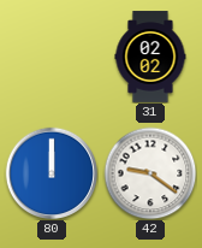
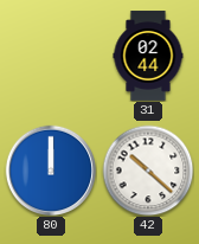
31: 02:02 -> 02:44
42: 9:21 -> 10:22
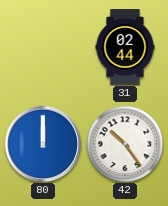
42: 10:22 -> 10:24
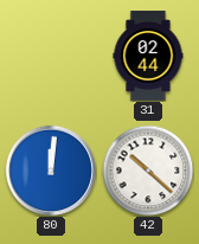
80: 12:00 -> 12:01
42: 10:24 -> 10:22
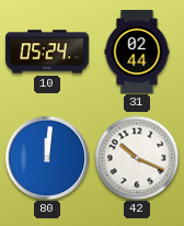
10: none -> 05:24
42: 10:22 -> 10:19
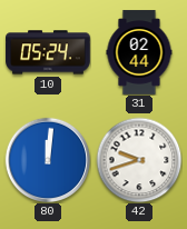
42: 10:19 -> 9:42
